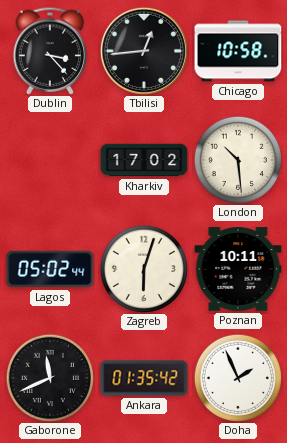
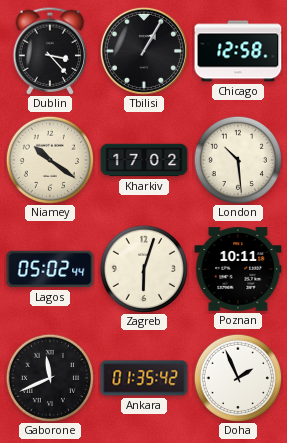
Tbilisi: 12:44 -> 1:05
Chicago: 10:58 -> 12:58
Niamey: none -> 10:21
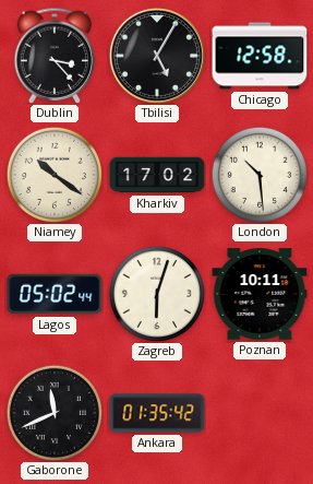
Tbilisi: 1:05 -> 5:05
Doha: 1:56 -> none
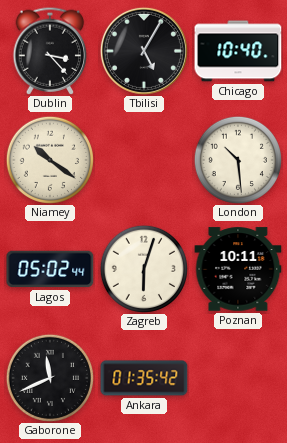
Chicago: 12:58 -> 10:40
Kharkiv: 17:02 -> none
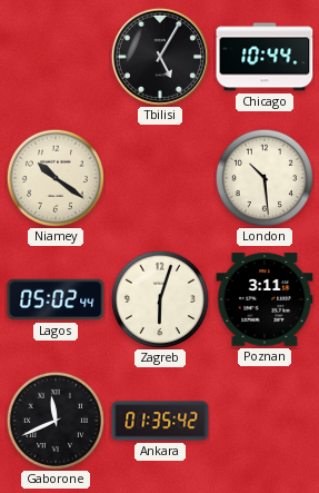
Dublin: 3:23 -> none
Chicago: 10:40 -> 10:44
Poznan: 10:11 -> 3:11
